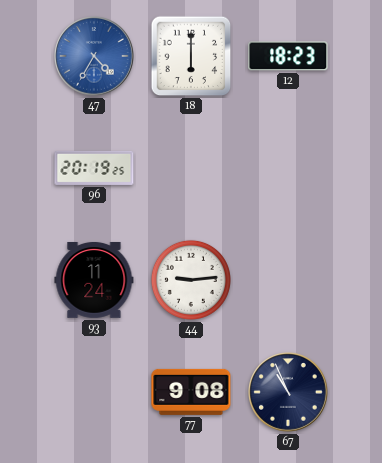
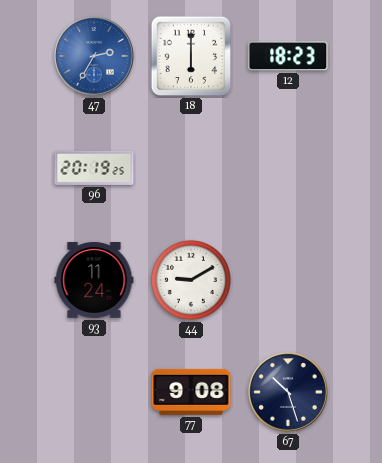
47: 4:35 -> 2:35
44: 9:14 -> 9:10
67: 10:56 -> 10:27
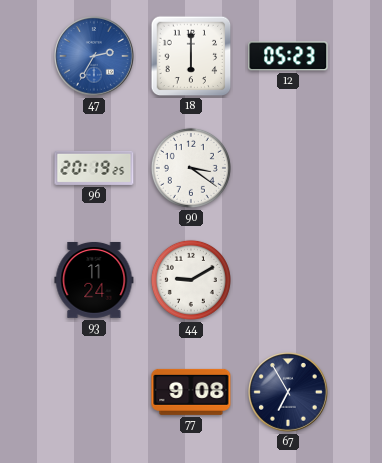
12: 18:23 -> 05:23
90: none -> 3:21
67: 10:27 -> 6:55
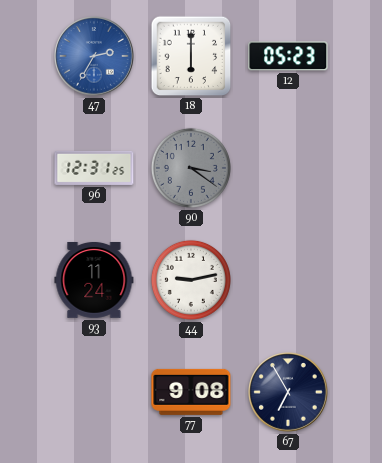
96: 20:19 -> 12:31
90 dial: white -> grey
44: 9:10 -> 9:13
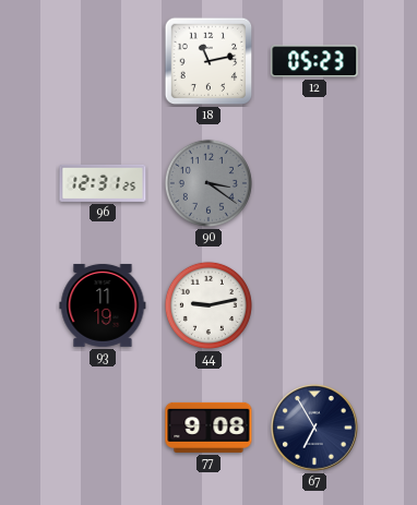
47: 2:35 -> none
18: 6:00 -> 11:13
93: 11:24 -> 11:19
